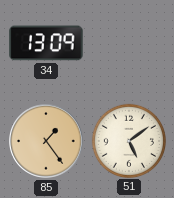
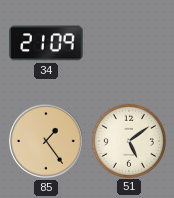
34: 13:09 -> 21:09
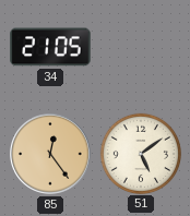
34: 21:09 -> 21:05
85: 1:24 -> 12:24
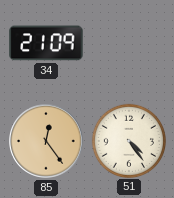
34: 21:05 -> 21:09
51: 5:09 -> 4:24
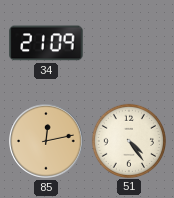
85: 12:24 -> 12:13
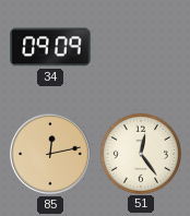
34: 21:09 -> 09:09
51: 4:24 -> 12:24
